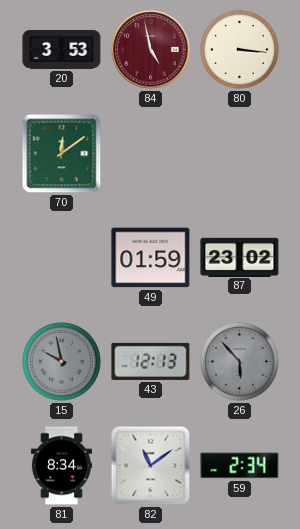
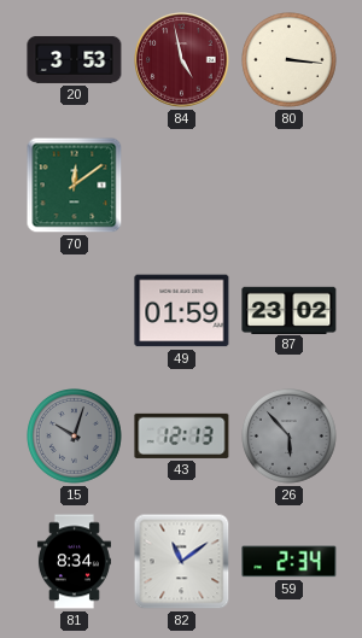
15: 9:58 -> 10:03
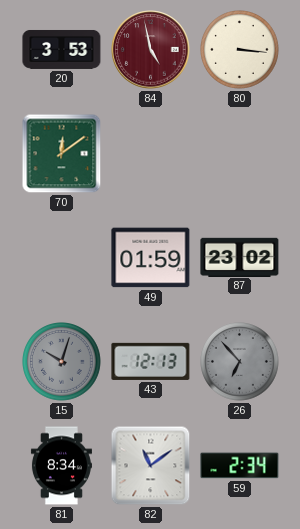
26: 5:53 -> 6:53
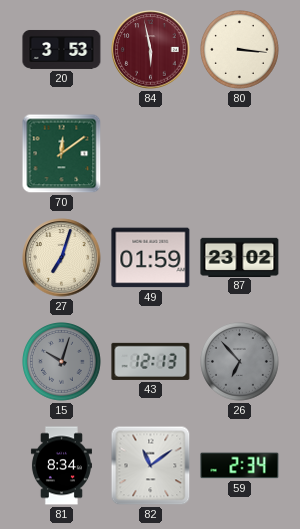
84: 4:58 -> 5:58
27: none -> 7:03
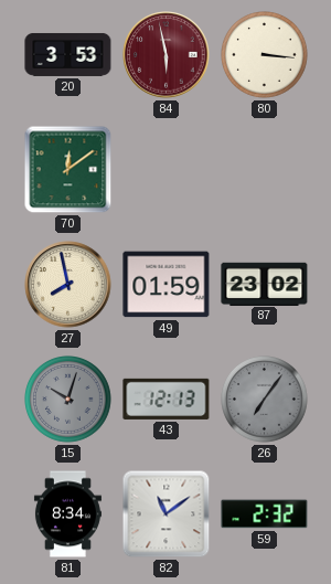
27: 7:03 -> 7:58
26: 6:53 -> 7:06
59: 2:34 -> 2:32
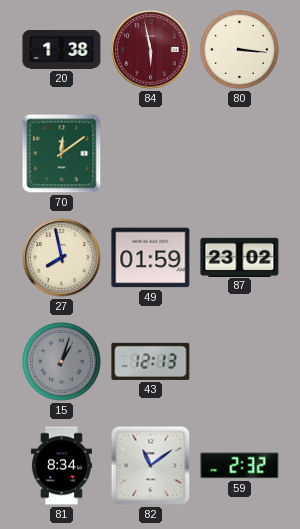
20: 3:53 -> 1:38
15: 10:03 -> 1:03
26: 7:06 -> none
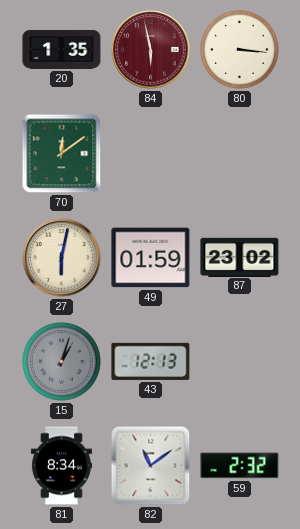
20: 1:38 -> 1:35
27: 7:58 -> 6:02
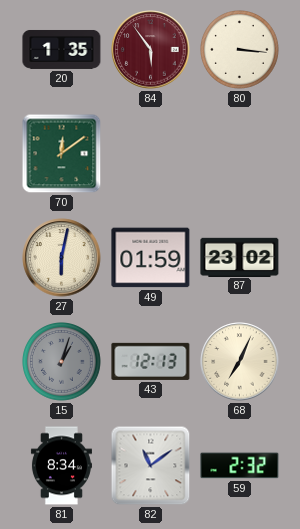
84: 5:58 -> 5:54
68: none -> 7:04
